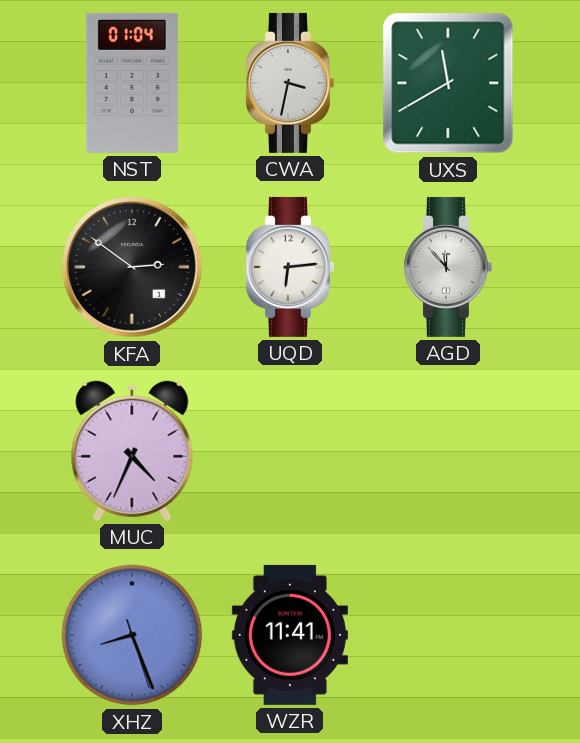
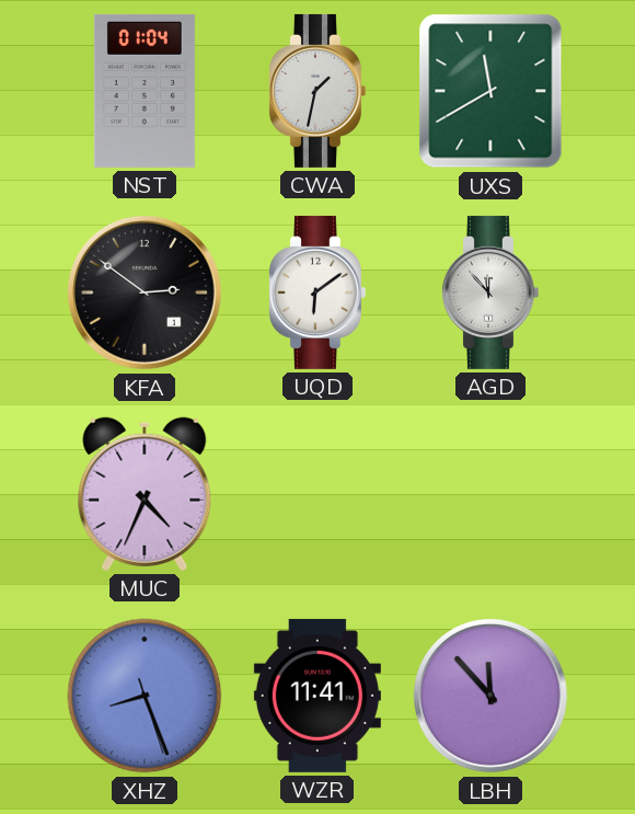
CWA: 3:32 -> 1:32
UQD: 6:14 -> 6:09
LBH: none -> 11:53
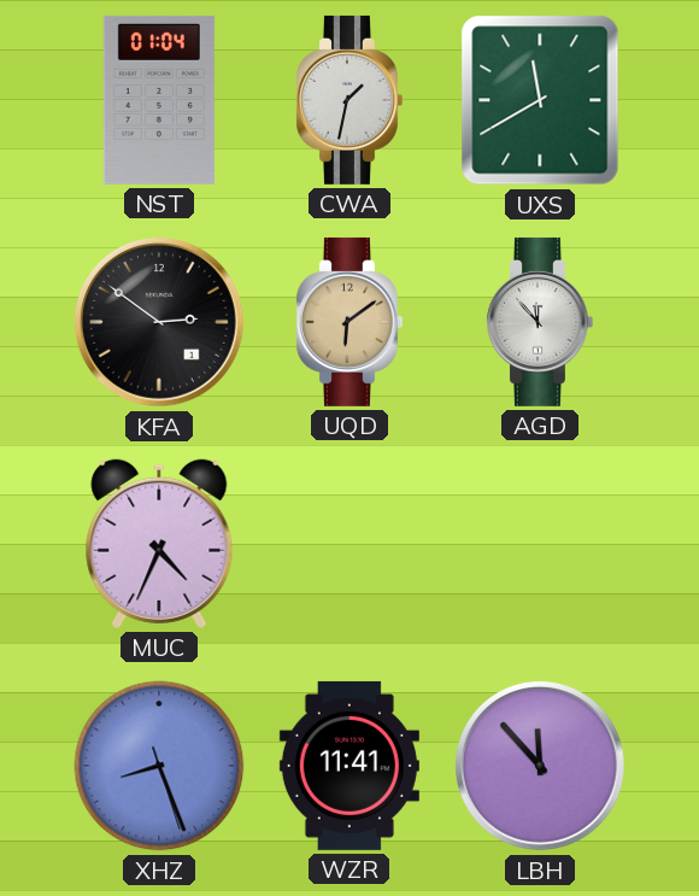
UQD dial: white -> champagne
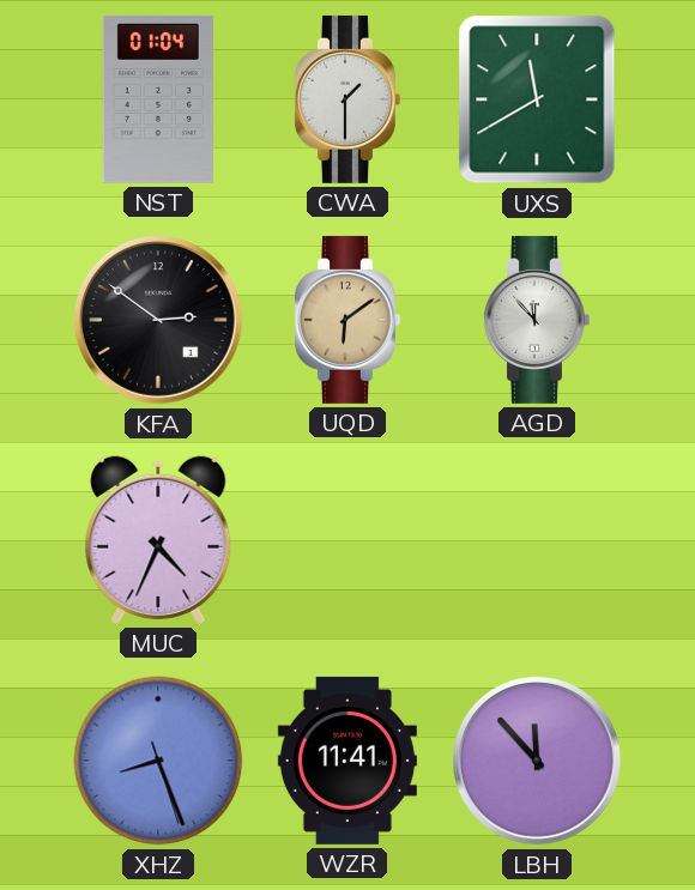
CWA: 1:32 -> 1:30
